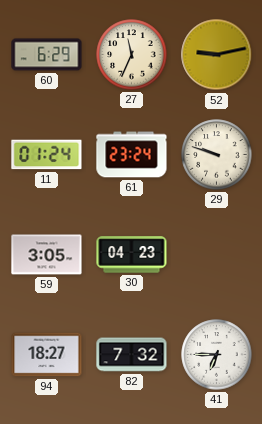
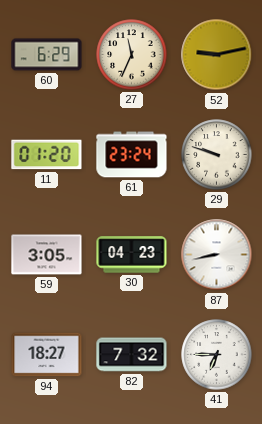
11: 01:24 -> 01:20
87: none -> 8:43
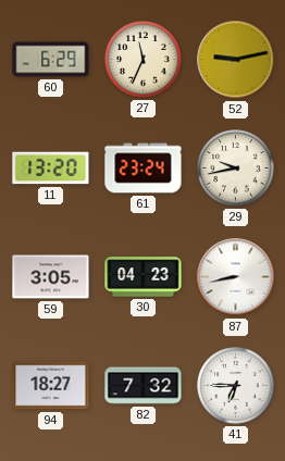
11: 01:20 -> 13:20
29: 9:48 -> 9:43
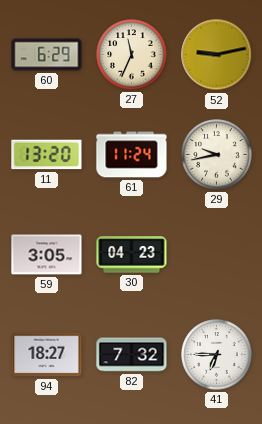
61: 23:24 -> 11:24
87: 8:43 -> none
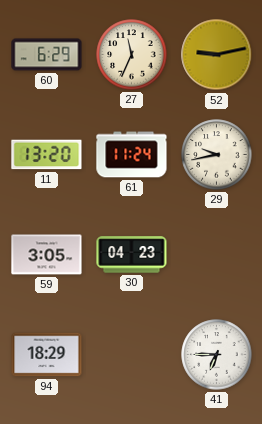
94: 18:27 -> 18:29
82: 7:32 -> none
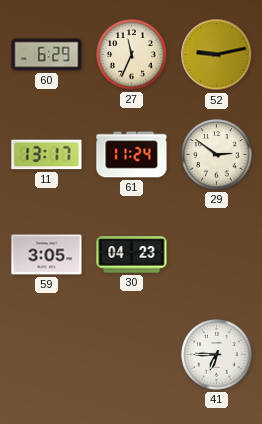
11: 13:20 -> 13:17
29: 9:43 -> 2:51
94: 18:29 -> none
